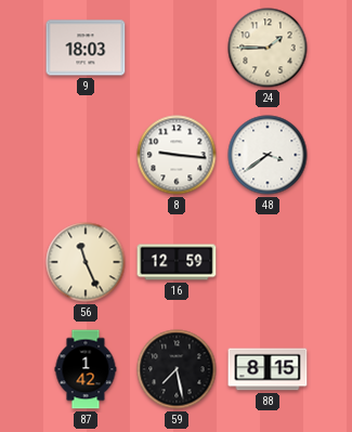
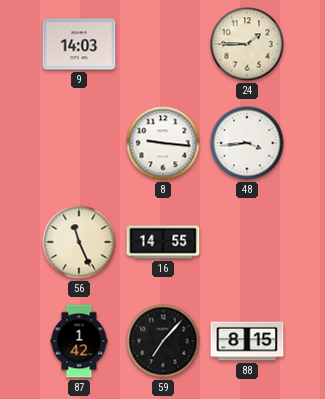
9: 18:03 -> 14:03
48: 3:39 -> 3:44
16: 12:59 -> 14:55
59: 7:28 -> 7:07
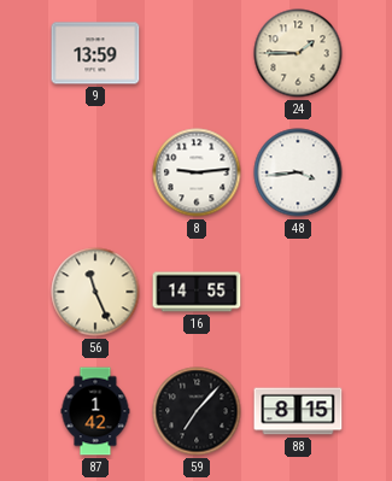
9: 14:03 -> 13:59
8: 9:16 -> 9:14
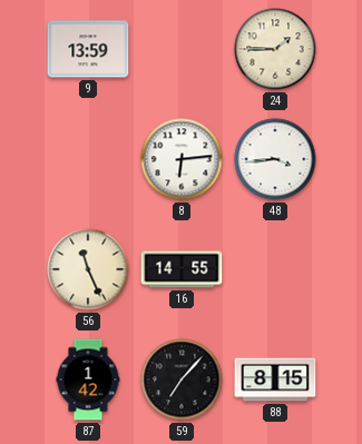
8: 9:14 -> 6:14
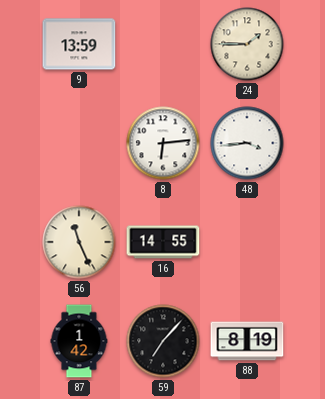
88: 8:15 -> 8:19
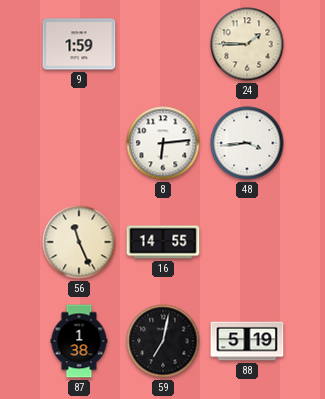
9: 13:59 -> 1:59
87: 1:42 -> 1:38
59: 7:07 -> 7:02
88: 8:19 -> 5:19
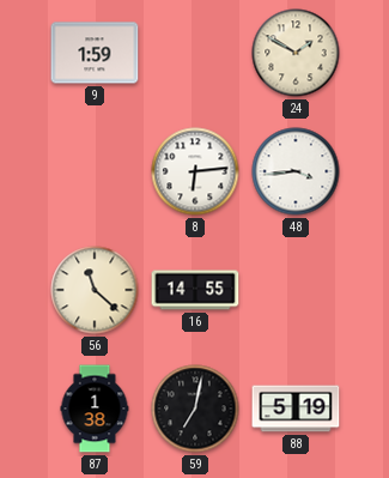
24: 1:45 -> 1:50
56: 11:26 -> 11:22
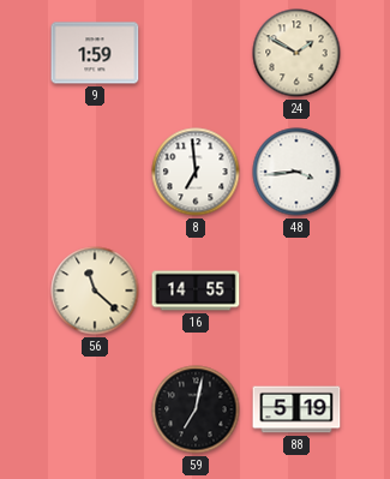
8: 6:14 -> 6:59
87: 1:38 -> none
